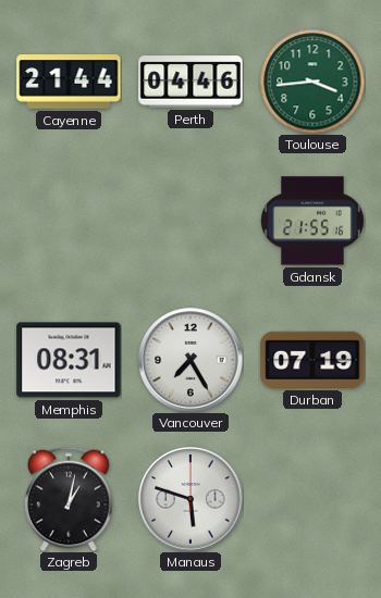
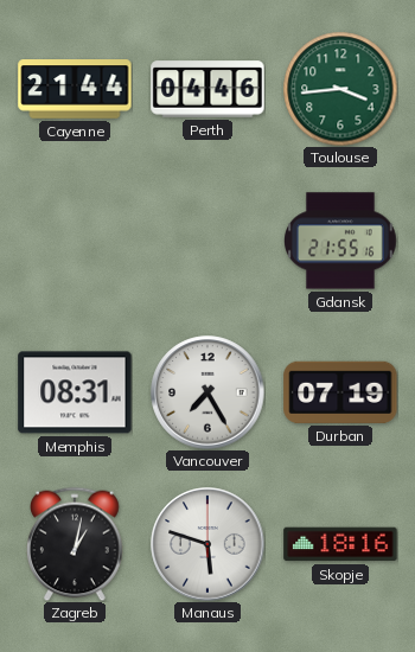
Skopje: none -> 18:16
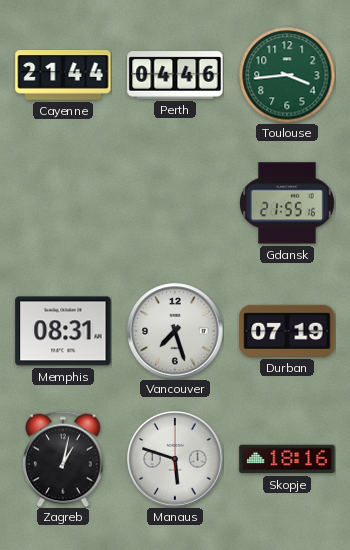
Vancouver: 7:25 -> 7:27
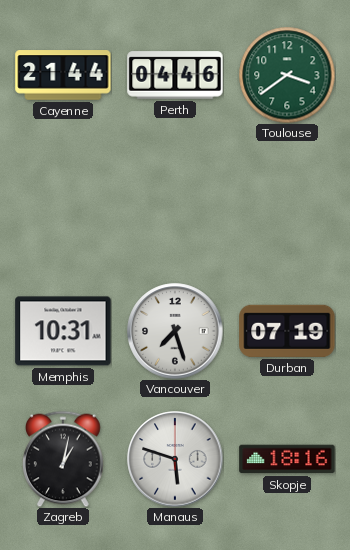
Toulouse: 3:44 -> 3:39
Gdansk: 21:55 -> none
Memphis: 08:31 -> 10:31
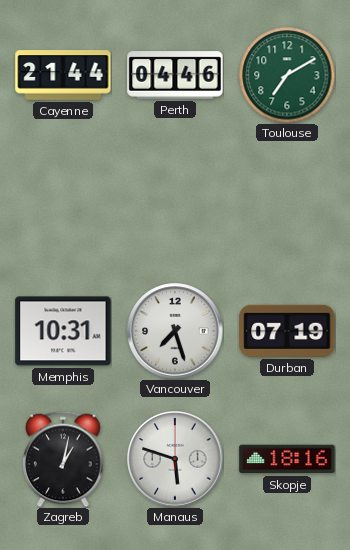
Toulouse: 3:39 -> 7:10
